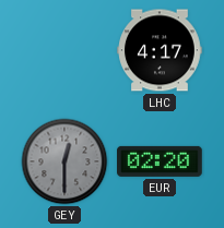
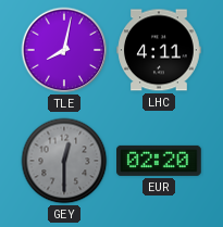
TLE: none -> 8:02
LHC: 4:17 -> 4:11
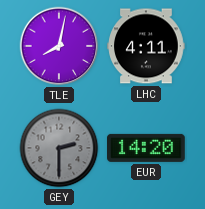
GEY: 12:30 -> 2:30
EUR: 02:20 -> 14:20
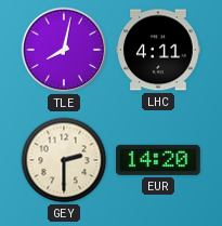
GEY dial: grey -> cream
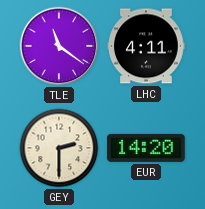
TLE: 8:02 -> 11:21
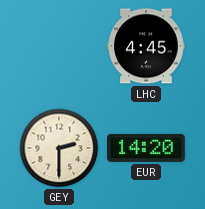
TLE: 11:21 -> none
LHC: 4:11 -> 4:45
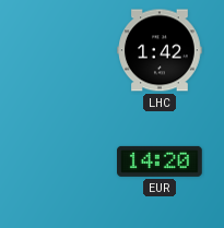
LHC: 4:45 -> 1:42
GEY: 2:30 -> none
